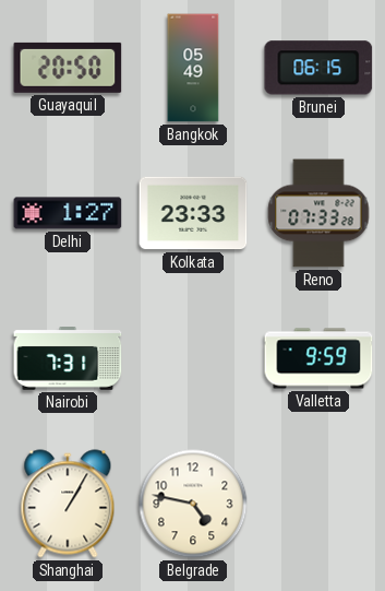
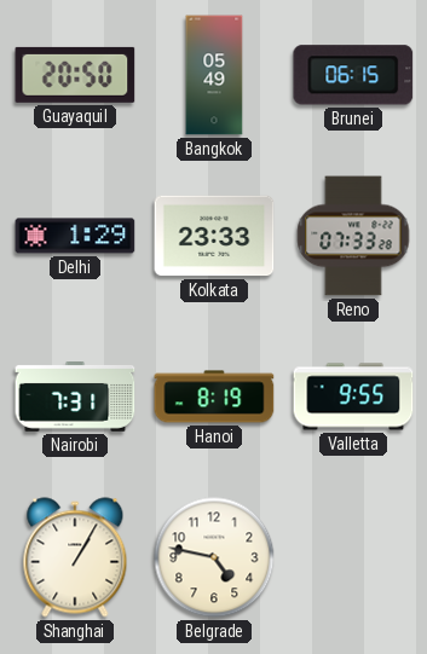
Delhi: 1:27 -> 1:29
Hanoi: none -> 8:19
Valletta: 9:59 -> 9:55
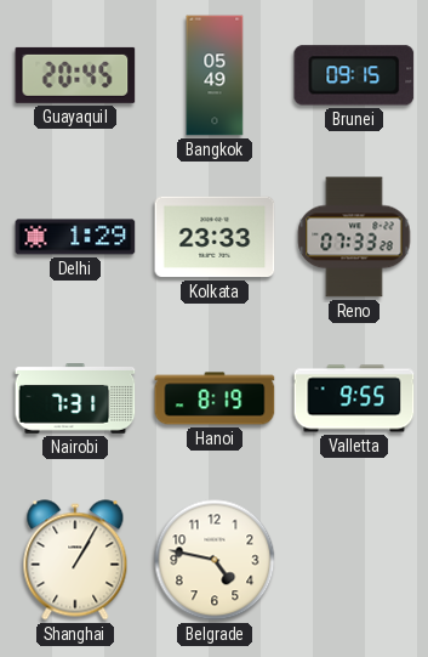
Guayaquil: 20:50 -> 20:45
Brunei: 06:15 -> 09:15
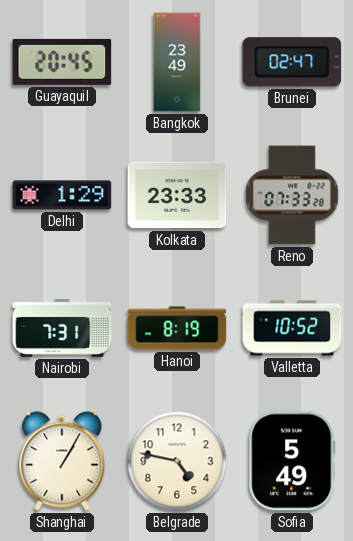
Bangkok: 05:49 -> 23:49
Brunei: 09:15 -> 02:47
Valletta: 9:55 -> 10:52
Sofia: none -> 5:49
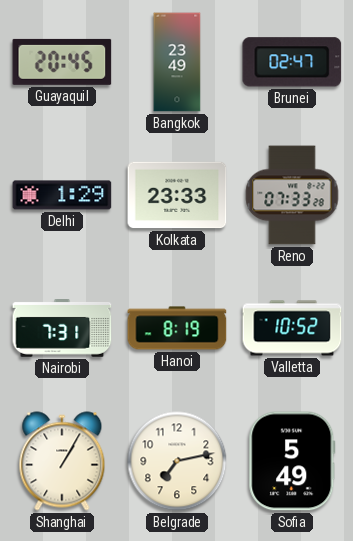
Belgrade: 4:47 -> 7:13
